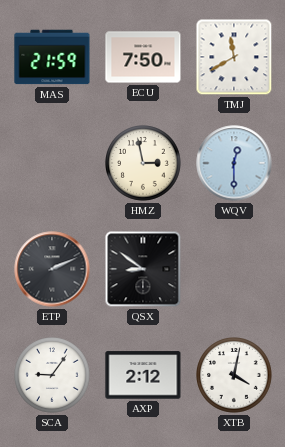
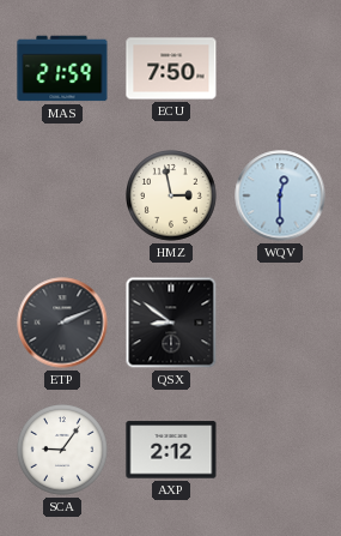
TMJ: 11:40 -> none
XTB: 4:02 -> none
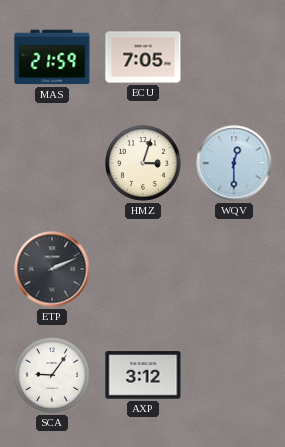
ECU: 7:50 -> 7:05
HMZ: 2:58 -> 3:03
QSX: 8:51 -> none
AXP: 2:12 -> 3:12
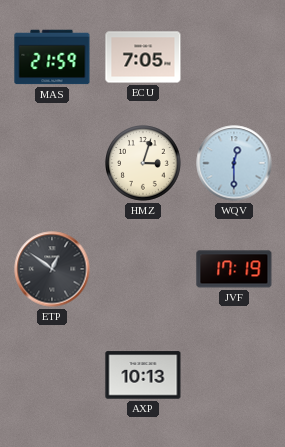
ETP: 2:11 -> 12:51
JVF: none -> 17:19
SCA: 9:06 -> none
AXP: 3:12 -> 10:13
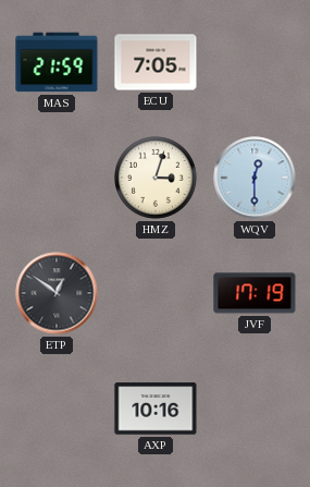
AXP: 10:13 -> 10:16
